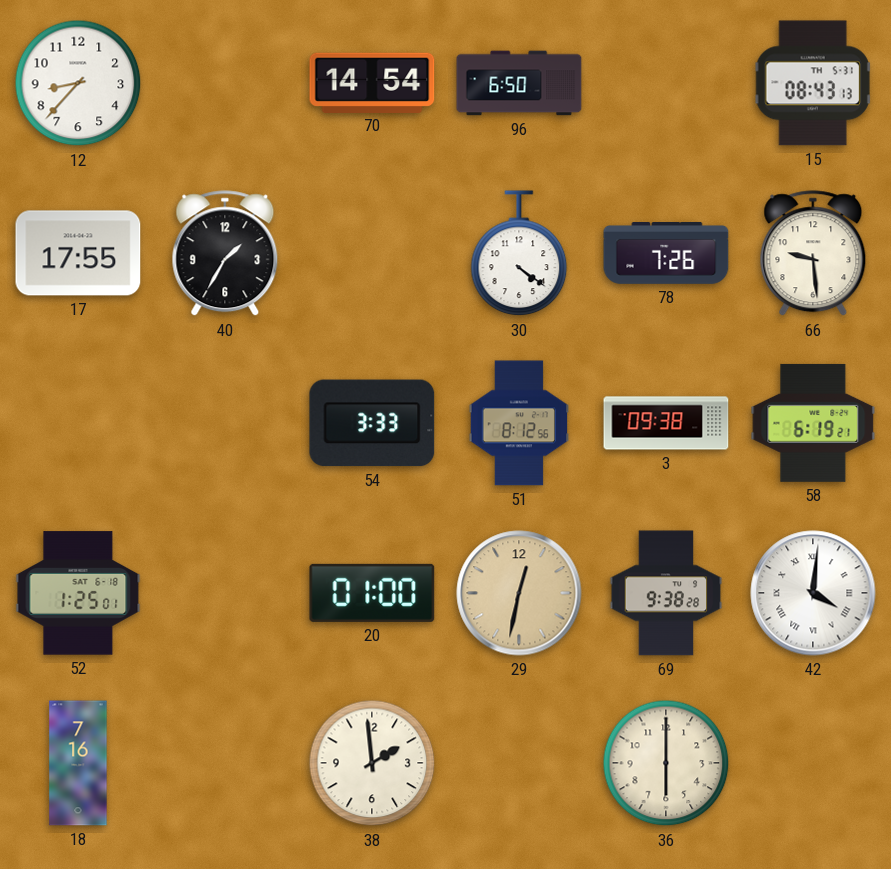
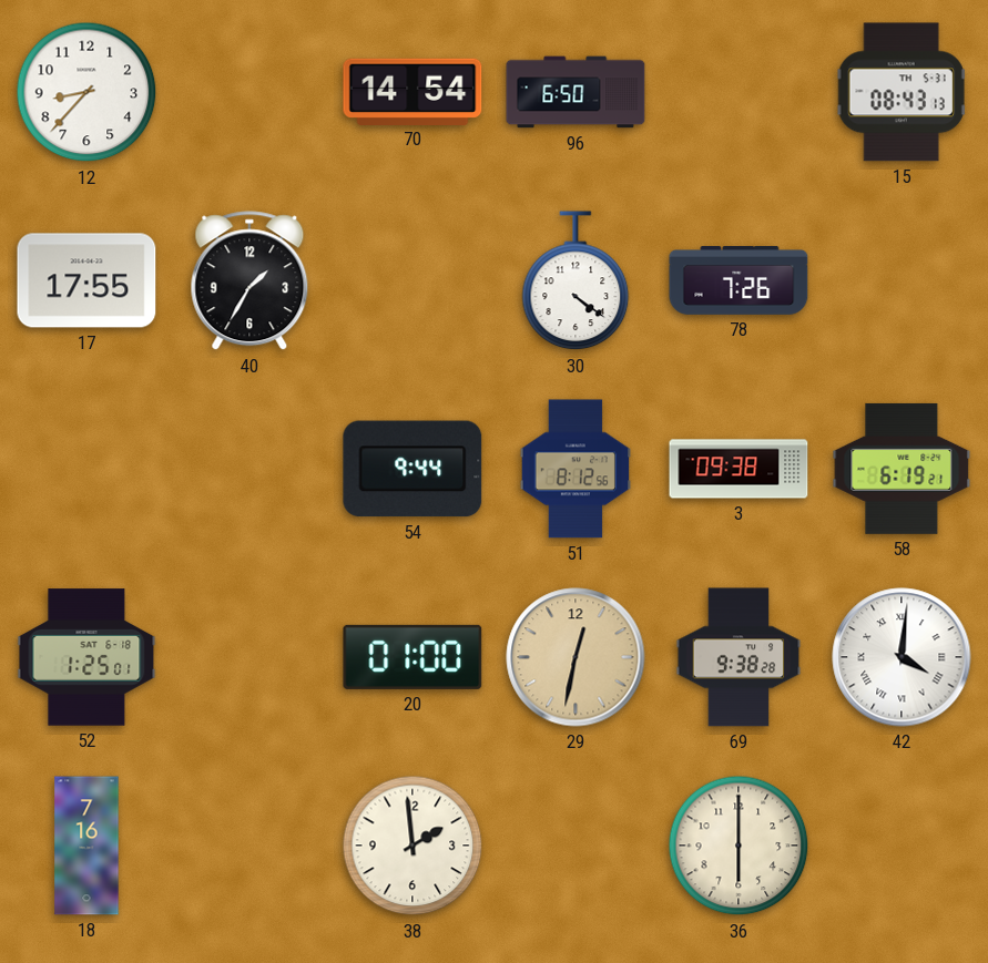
66: 9:29 -> none
54: 3:33 -> 9:44
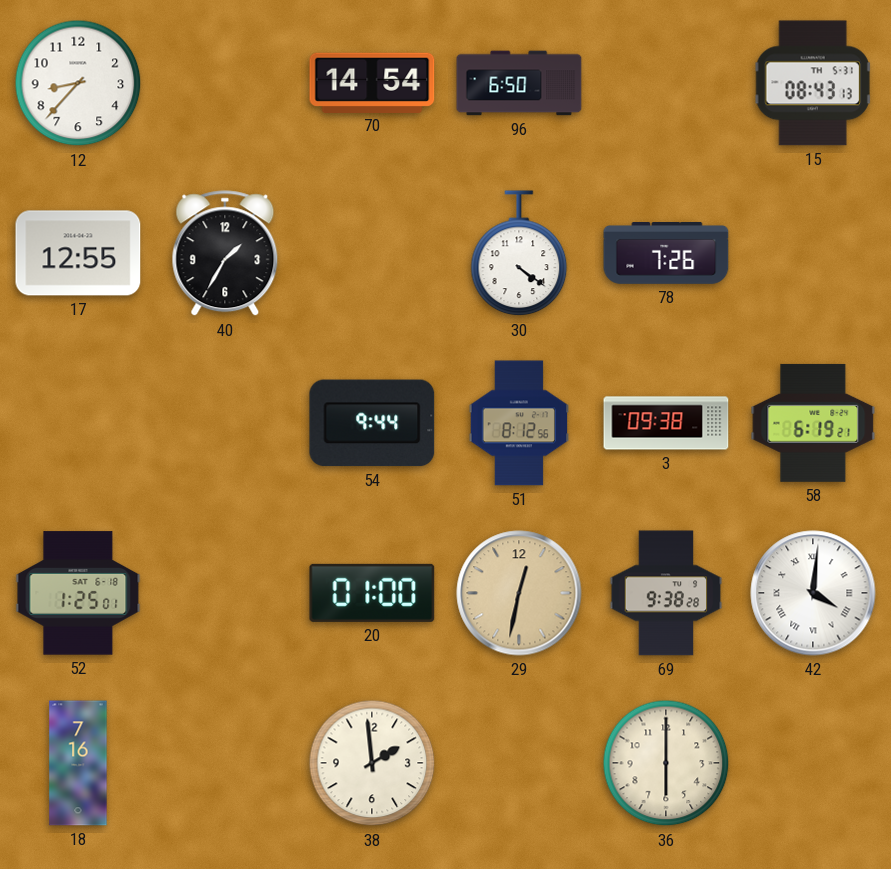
17: 17:55 -> 12:55
